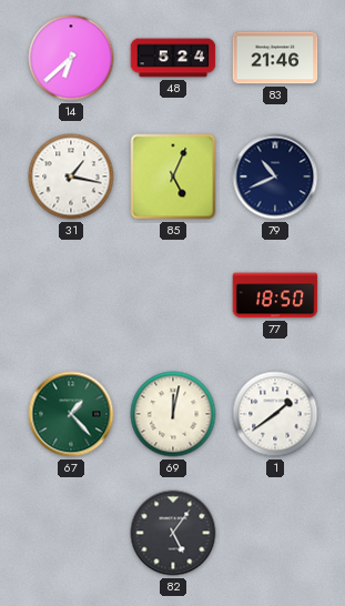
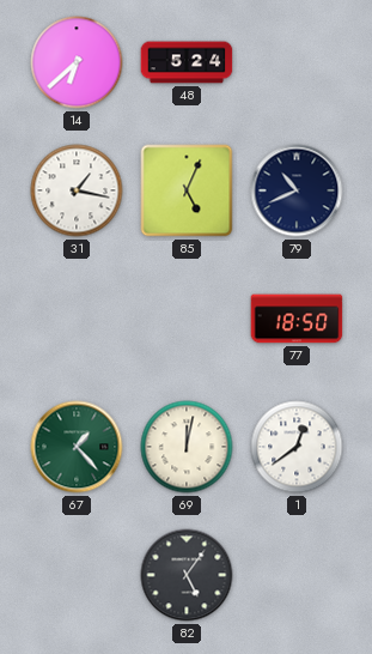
83: 21:46 -> none
1: 1:39 -> 12:39
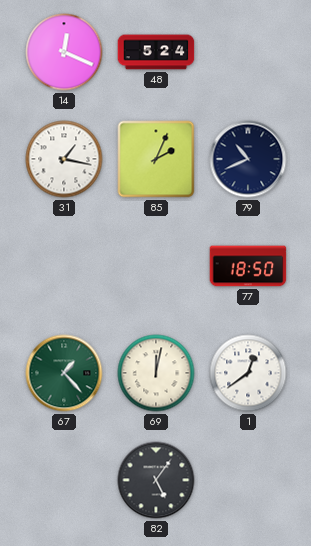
14: 6:38 -> 12:19
85: 5:04 -> 2:04
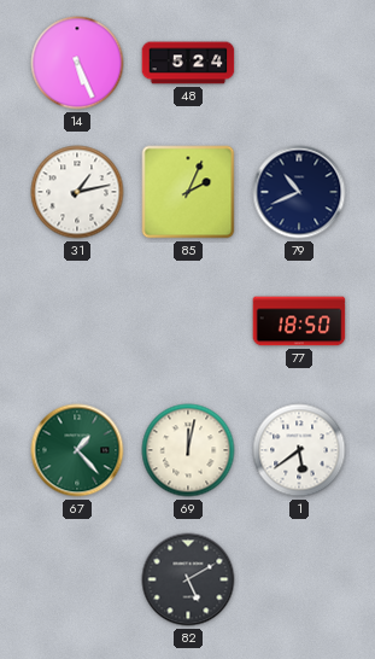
14: 12:19 -> 5:26
31: 1:17 -> 1:13
1: 12:39 -> 5:39
82: 5:06 -> 5:10
